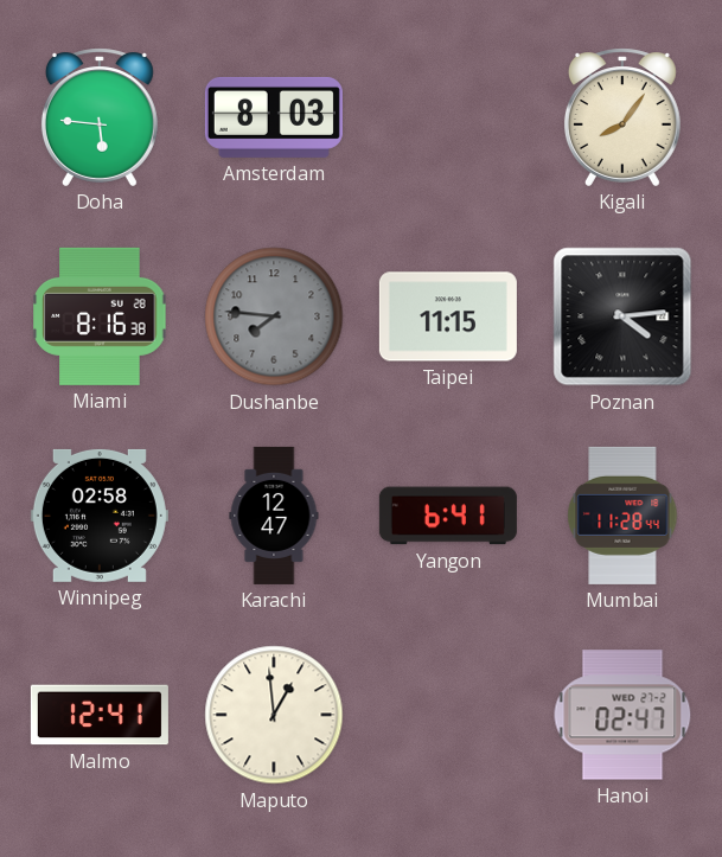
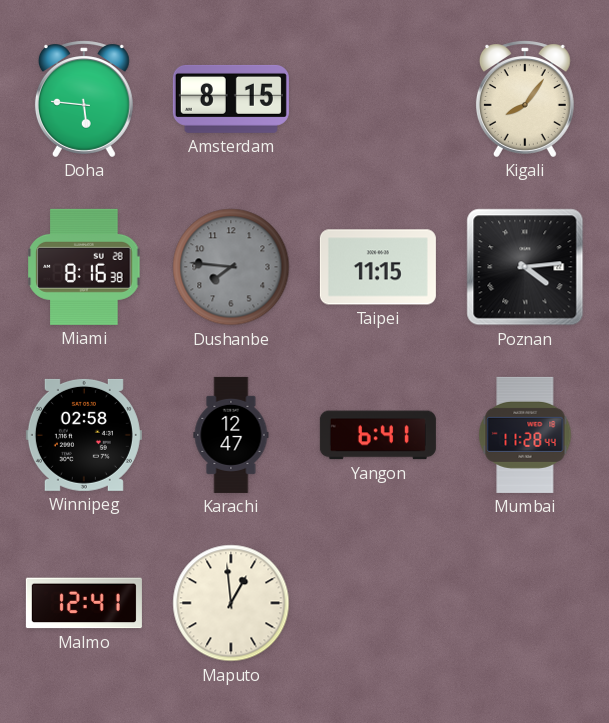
Amsterdam: 8:03 -> 8:15
Hanoi: 02:47 -> none
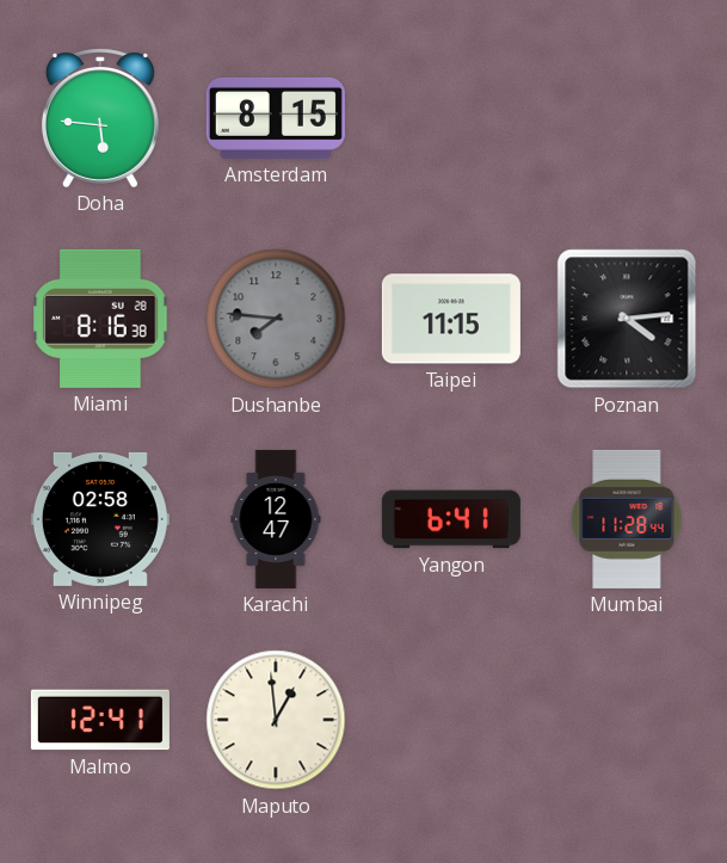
Kigali: 8:06 -> none
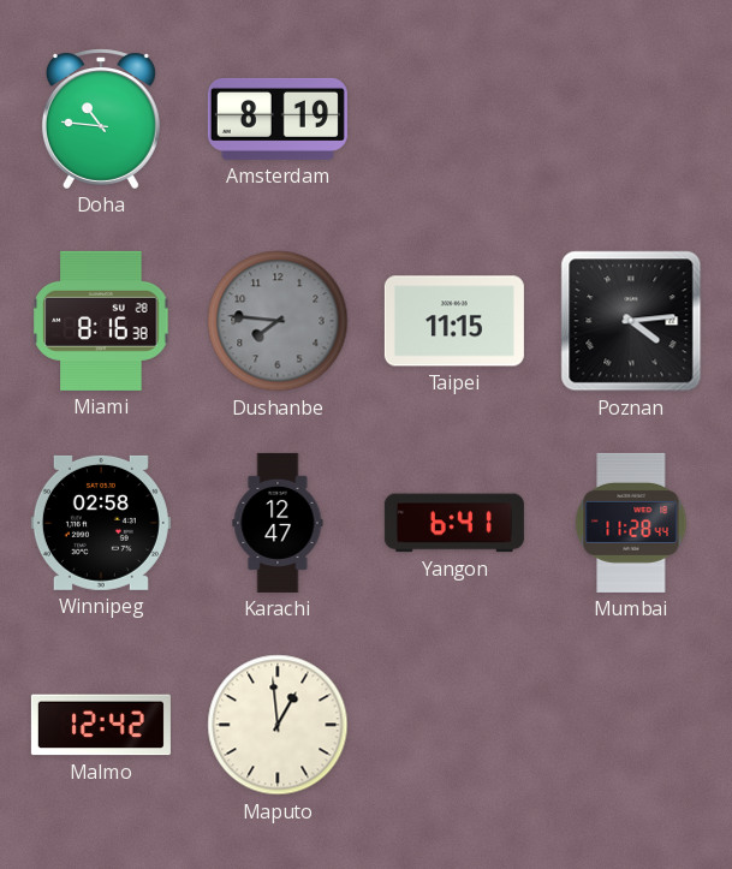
Doha: 5:46 -> 10:46
Amsterdam: 8:15 -> 8:19
Malmo: 12:41 -> 12:42
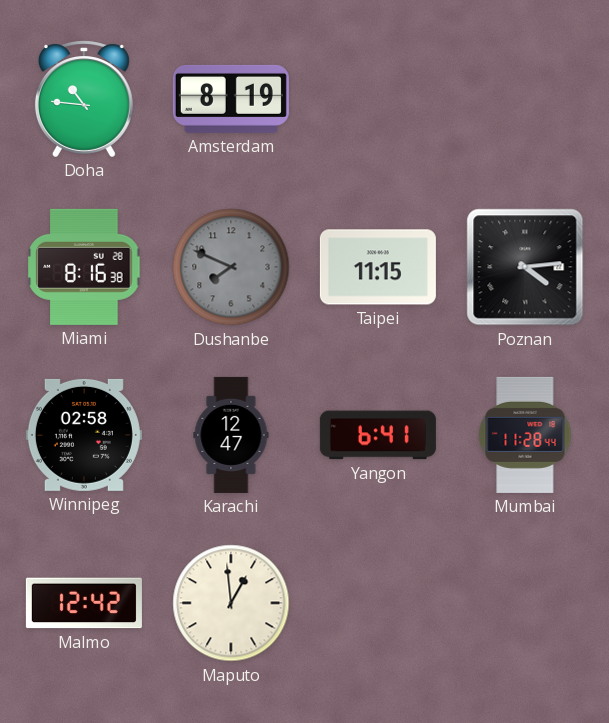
Dushanbe: 7:46 -> 7:49
